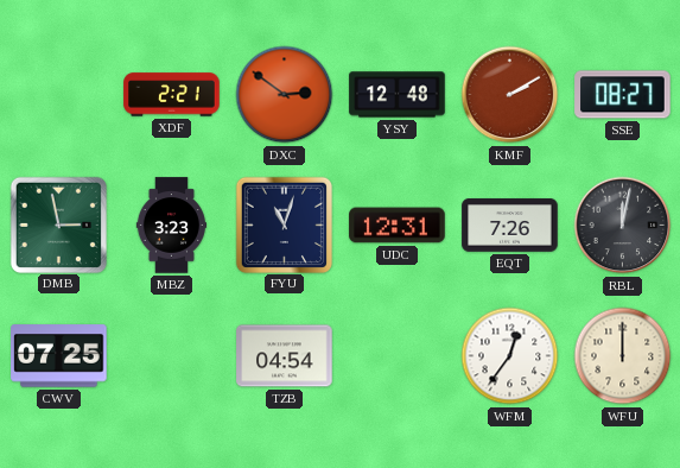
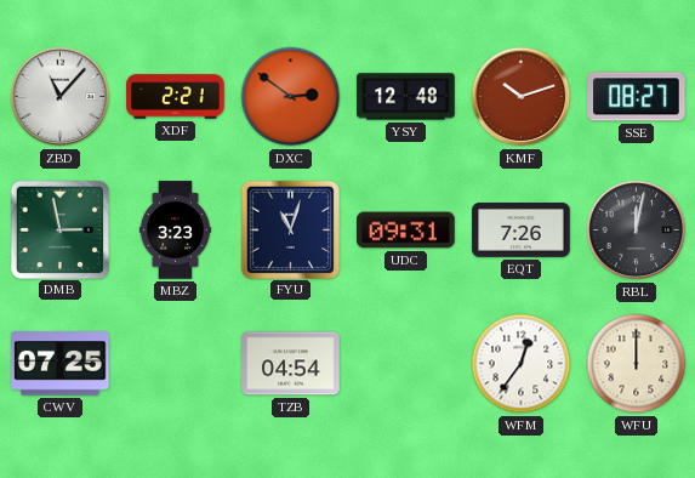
ZBD: none -> 11:07
KMF: 2:10 -> 10:12
UDC: 12:31 -> 09:31
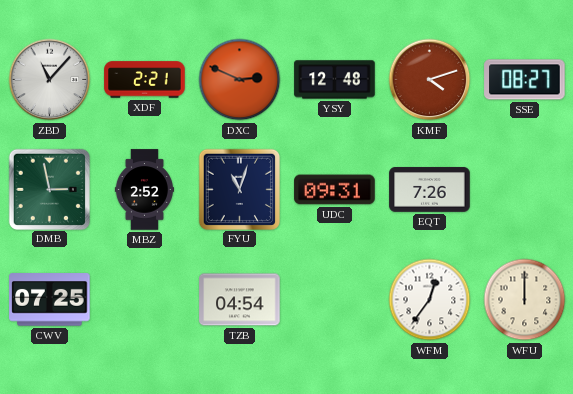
DXC: 2:51 -> 2:49
KMF: 10:12 -> 4:12
MBZ: 3:23 -> 2:52
RBL: 12:02 -> none
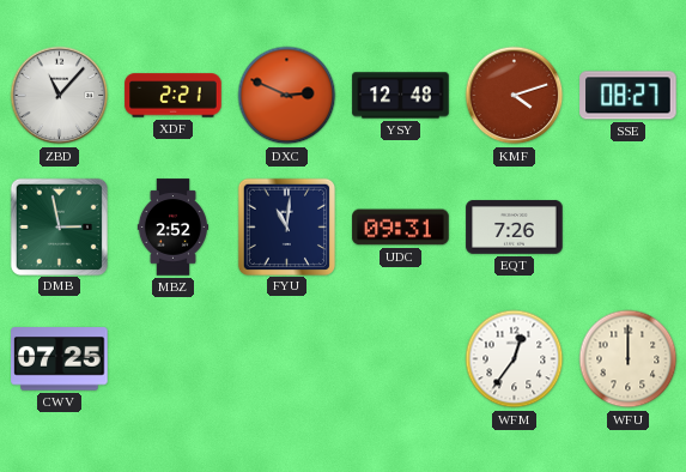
FYU: 11:03 -> 11:01
TZB: 04:54 -> none
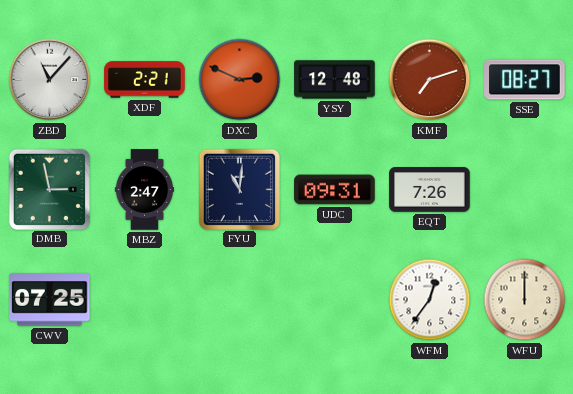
KMF: 4:12 -> 7:12
MBZ: 2:52 -> 2:47
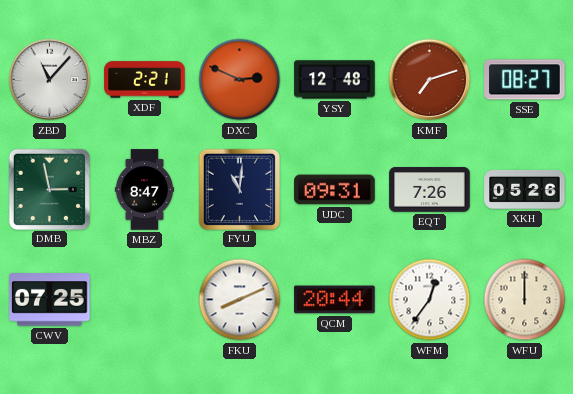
MBZ: 2:47 -> 8:47
XKH: none -> 05:26
FKU: none -> 8:11
QCM: none -> 20:44
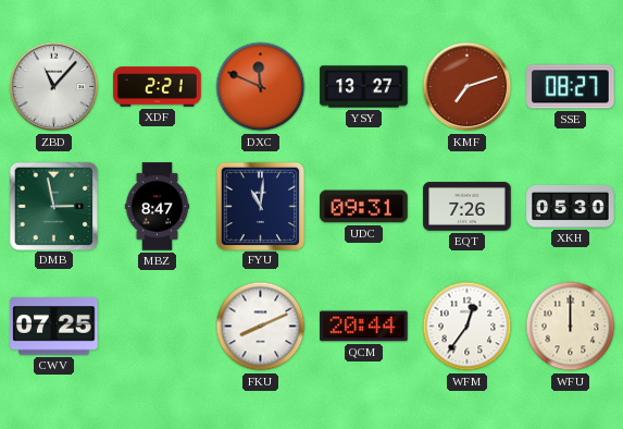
DXC: 2:49 -> 11:49
YSY: 12:48 -> 13:27
XKH: 05:26 -> 05:30
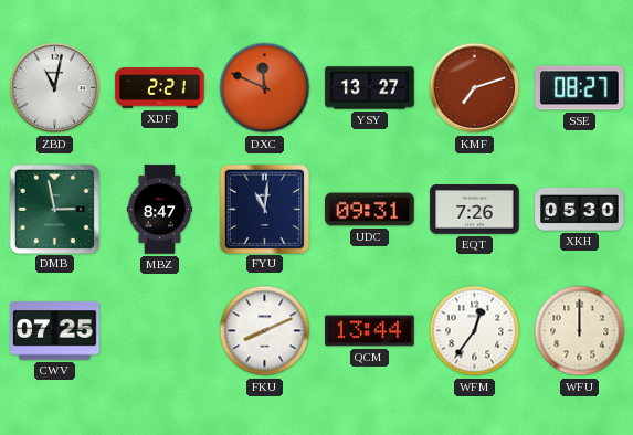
ZBD: 11:07 -> 11:02
QCM: 20:44 -> 13:44
